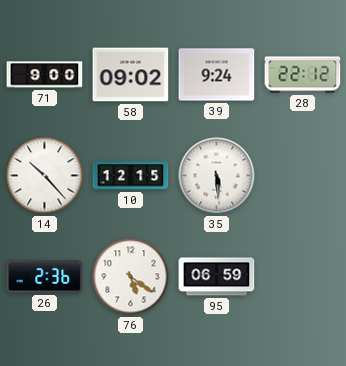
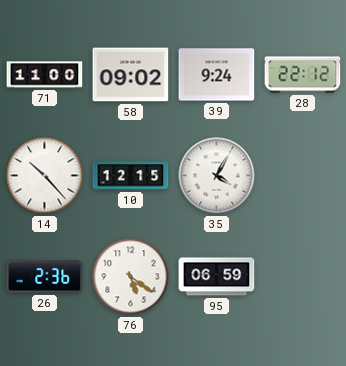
71: 9:00 -> 11:00
35: 5:29 -> 4:05
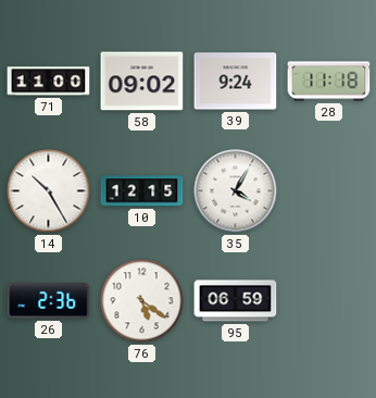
28: 22:12 -> 11:18
14: 10:23 -> 10:25
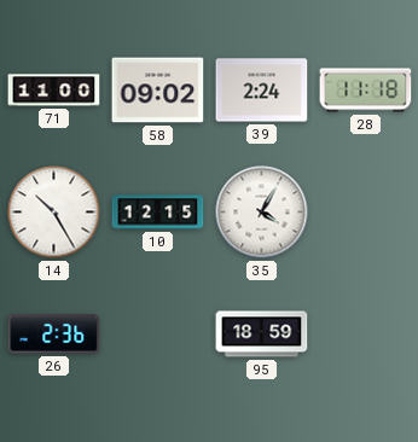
39: 9:24 -> 2:24
76: 5:21 -> none
95: 06:59 -> 18:59
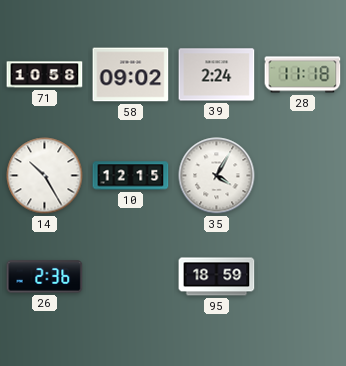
71: 11:00 -> 10:58
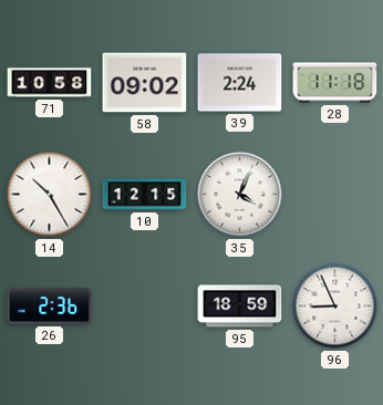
35: 4:05 -> 4:04
96: none -> 8:56
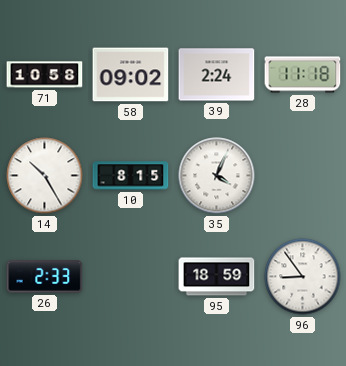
10: 12:15 -> 8:15
26: 2:36 -> 2:33
96: 8:56 -> 8:54
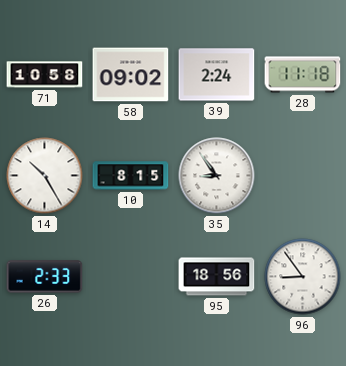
35: 4:04 -> 8:54
95: 18:59 -> 18:56
